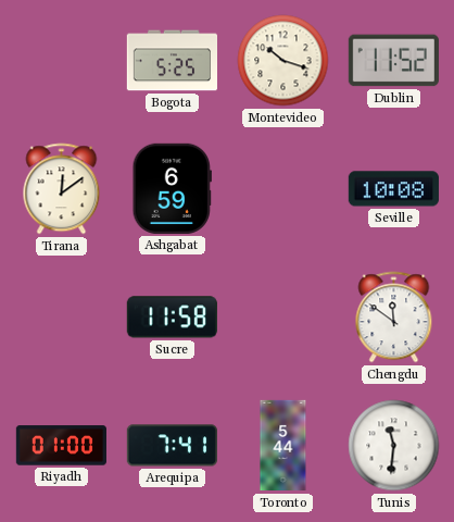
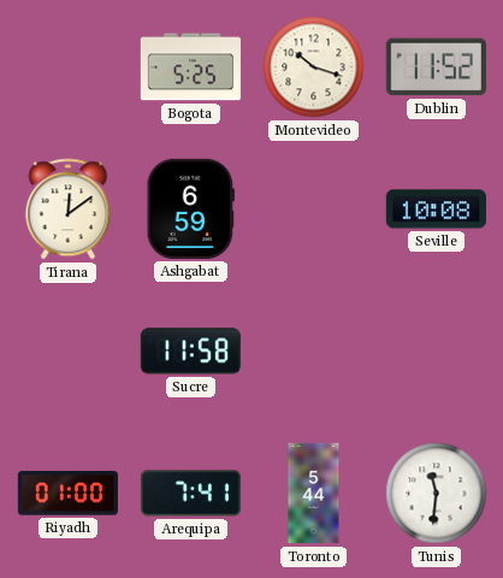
Chengdu: 11:51 -> none
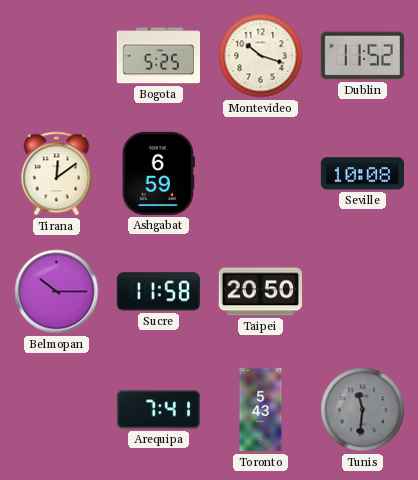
Belmopan: none -> 10:15
Taipei: none -> 20:50
Riyadh: 01:00 -> none
Toronto: 5:44 -> 5:43
Tunis dial: white -> grey
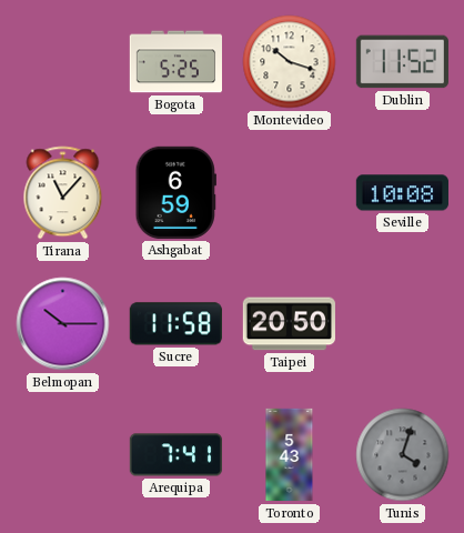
Tirana: 12:09 -> 11:07
Tunis: 11:31 -> 4:03
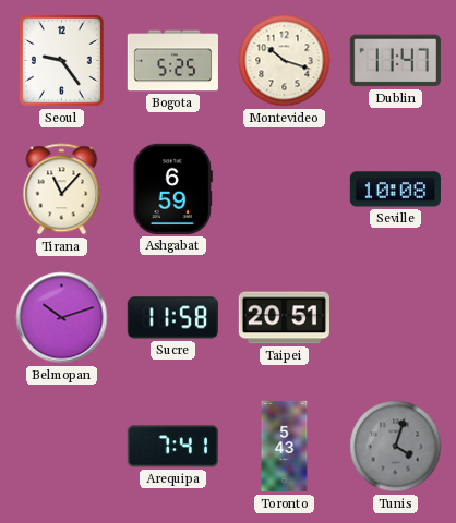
Seoul: none -> 9:24
Dublin: 11:52 -> 11:47
Belmopan: 10:15 -> 10:12
Taipei: 20:50 -> 20:51
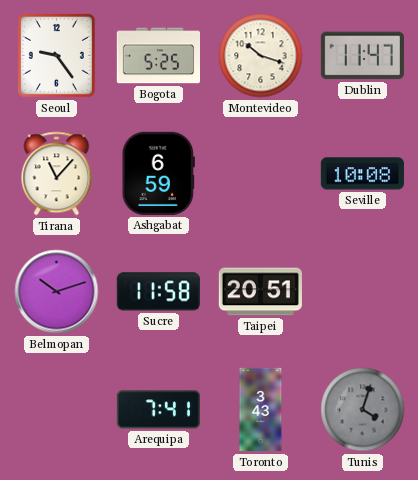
Toronto: 5:43 -> 3:43
